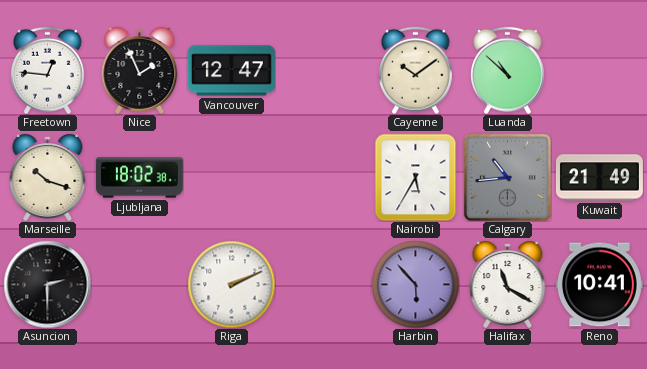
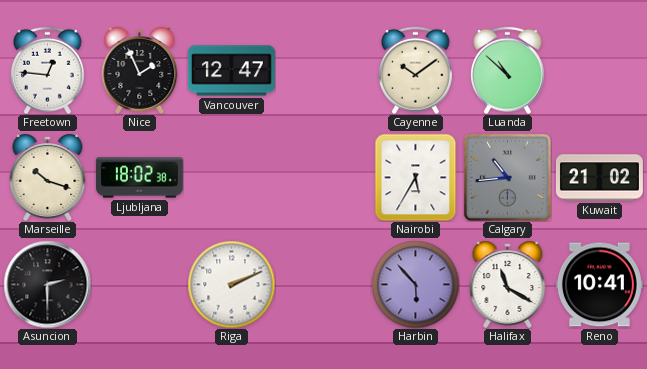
Kuwait: 21:49 -> 21:02
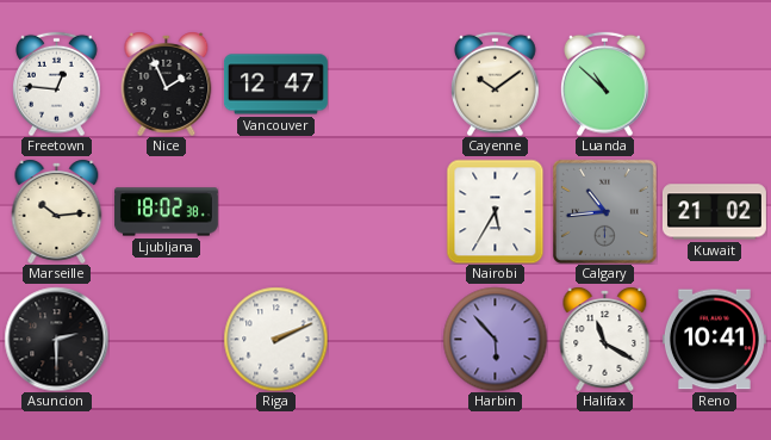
Marseille: 10:18 -> 10:14
